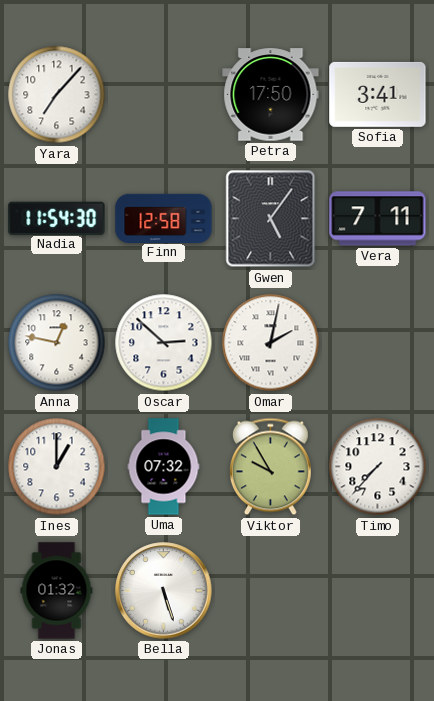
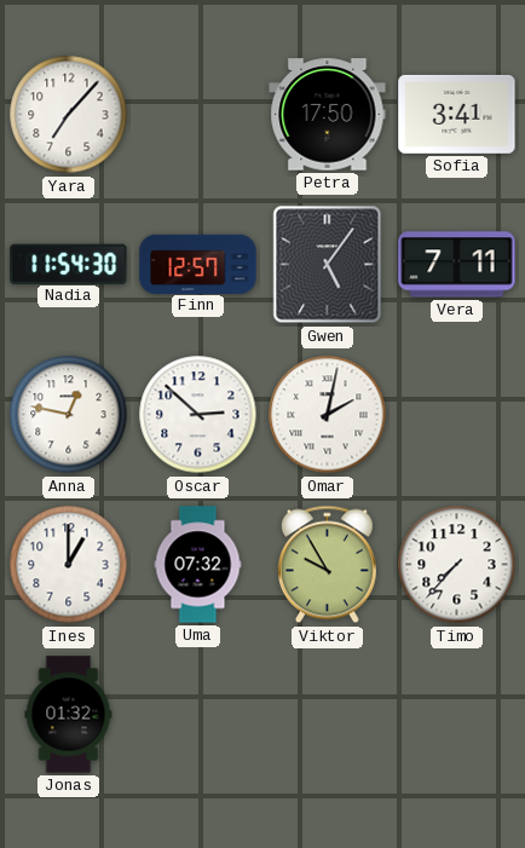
Finn: 12:58 -> 12:57
Bella: 5:27 -> none
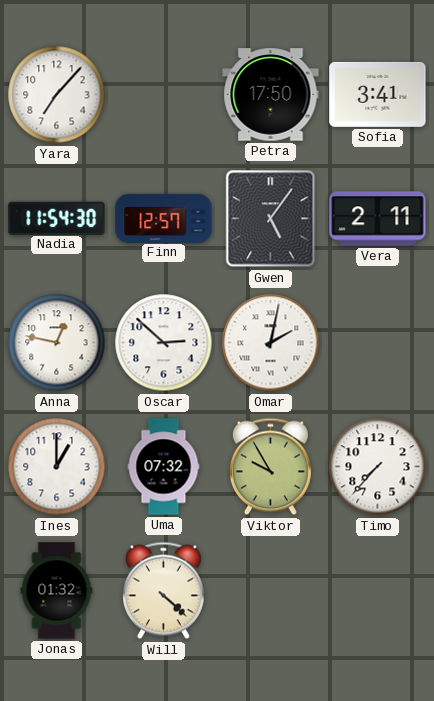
Vera: 7:11 -> 2:11
Will: none -> 4:22
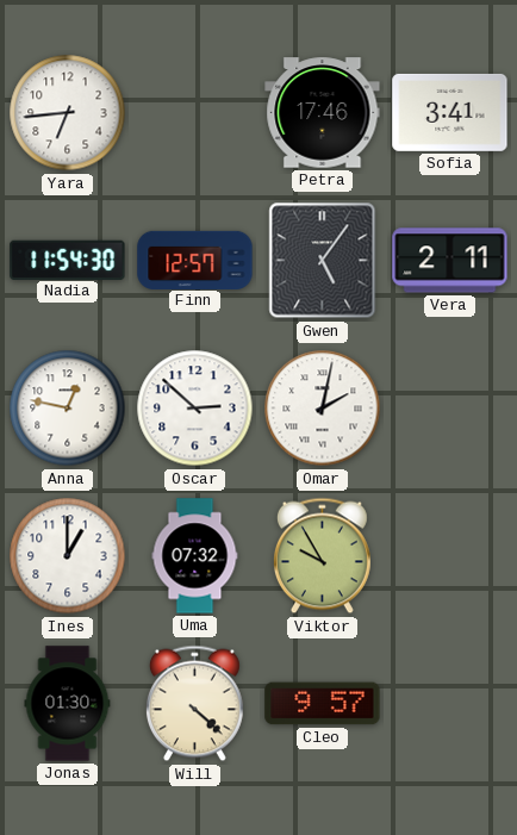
Yara: 7:07 -> 6:44
Petra: 17:50 -> 17:46
Timo: 7:37 -> none
Jonas: 01:32 -> 01:30
Cleo: none -> 9:57
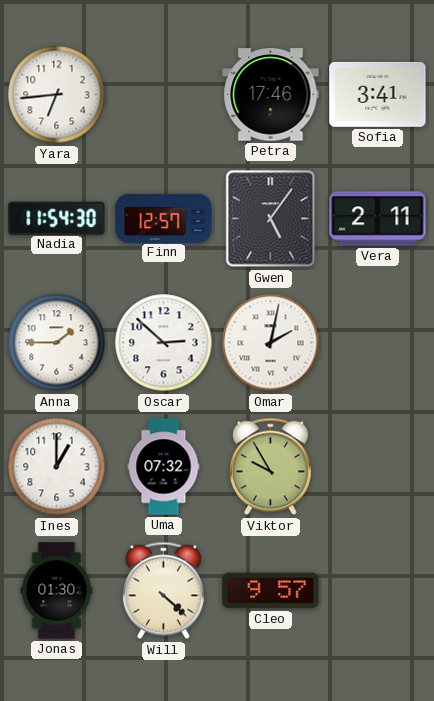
Anna: 12:47 -> 1:45
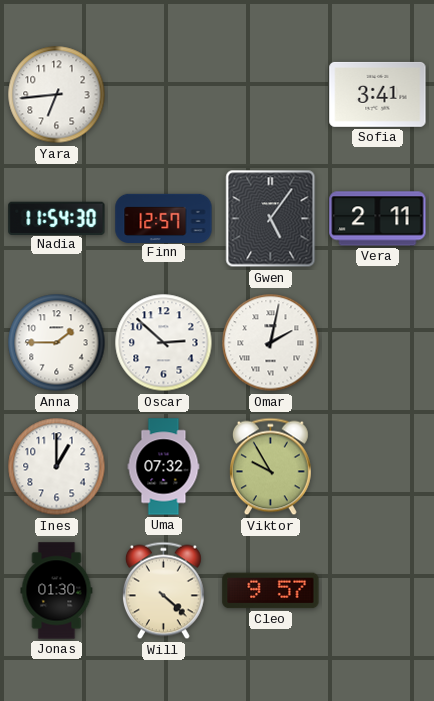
Petra: 17:46 -> none
